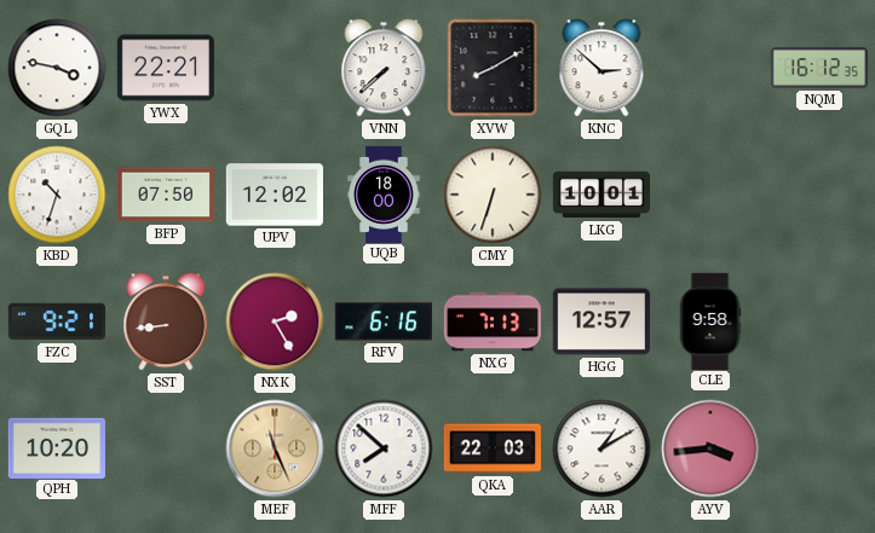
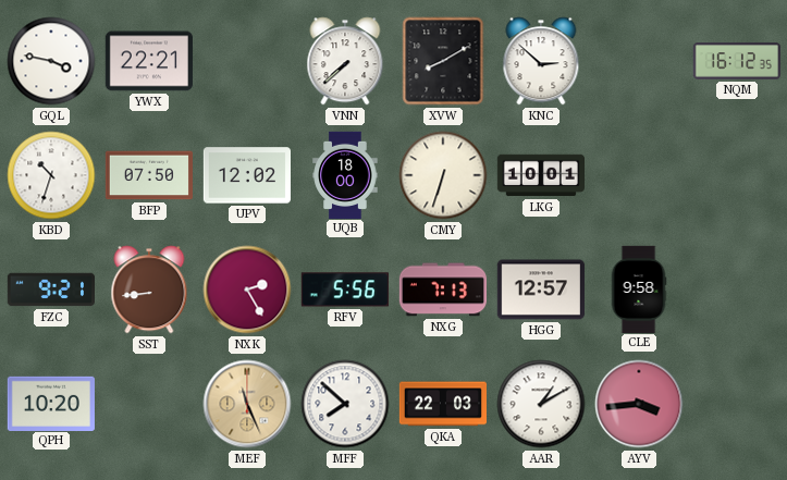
RFV: 6:16 -> 5:56
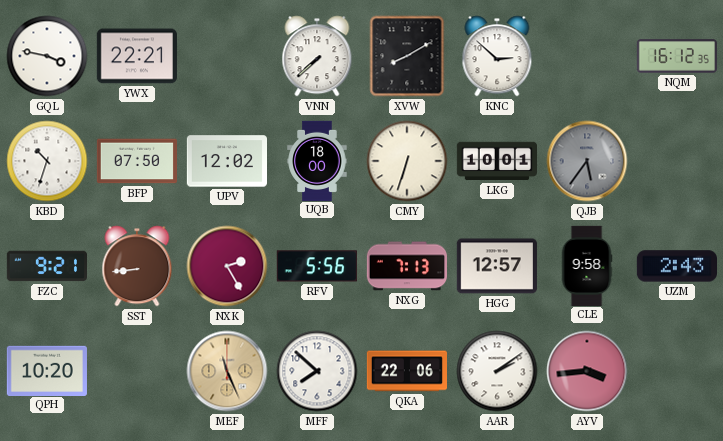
QJB: none -> 5:36
UZM: none -> 2:43
QKA: 22:03 -> 22:06
AAR: 1:10 -> 2:09
